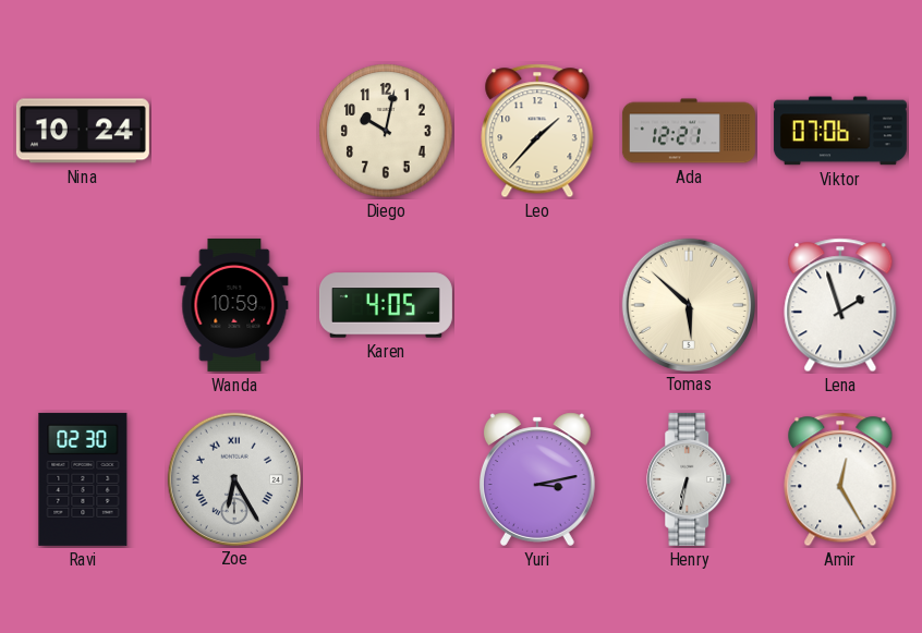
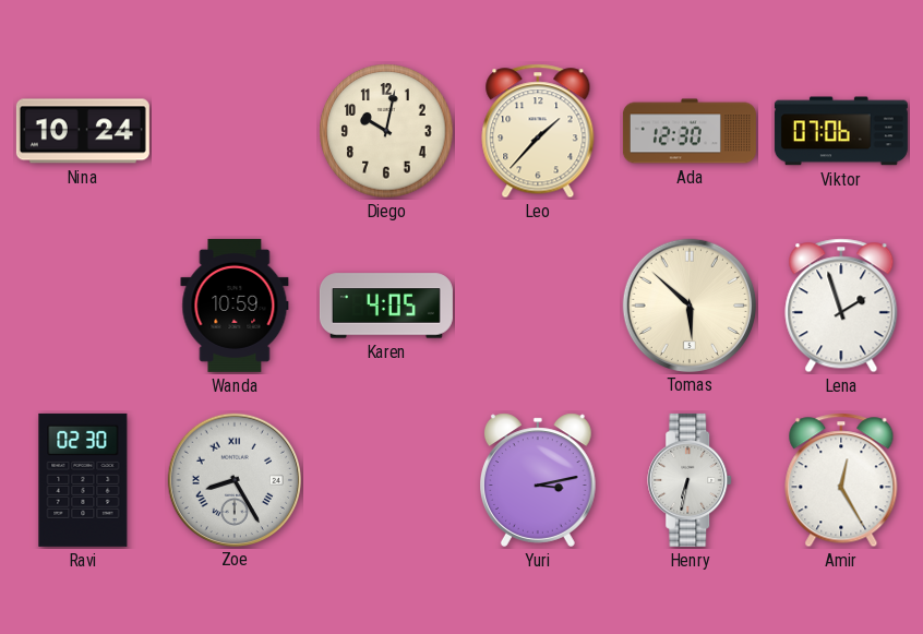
Ada: 12:21 -> 12:30
Zoe: 6:25 -> 8:25
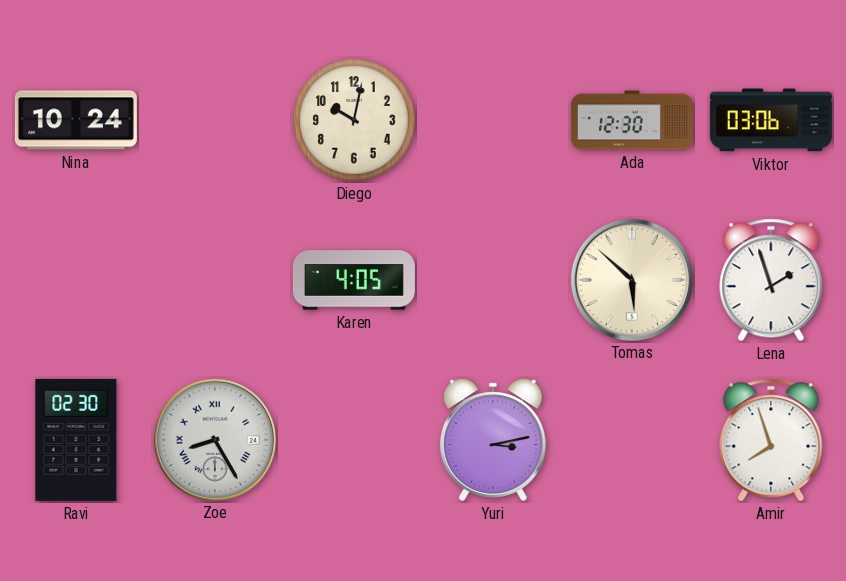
Leo: 1:37 -> none
Viktor: 07:06 -> 03:06
Wanda: 10:59 -> none
Henry: 6:32 -> none
Amir: 12:25 -> 7:57
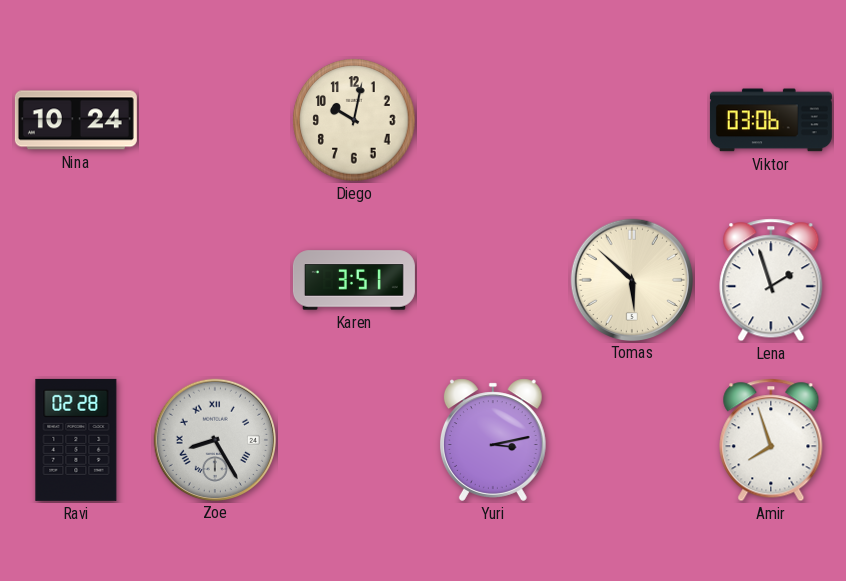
Ada: 12:30 -> none
Karen: 4:05 -> 3:51
Ravi: 02:30 -> 02:28
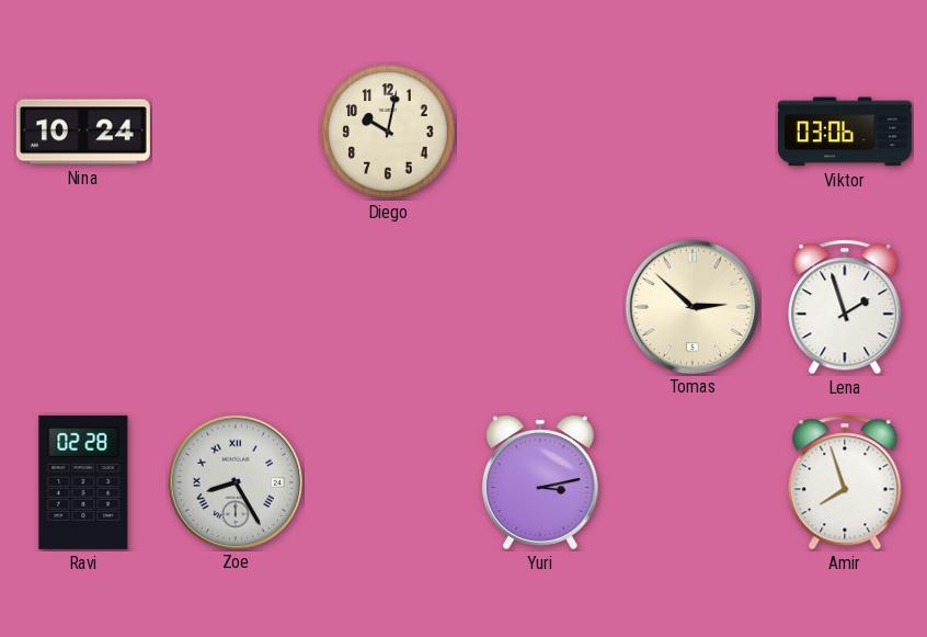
Karen: 3:51 -> none
Tomas: 5:52 -> 2:52
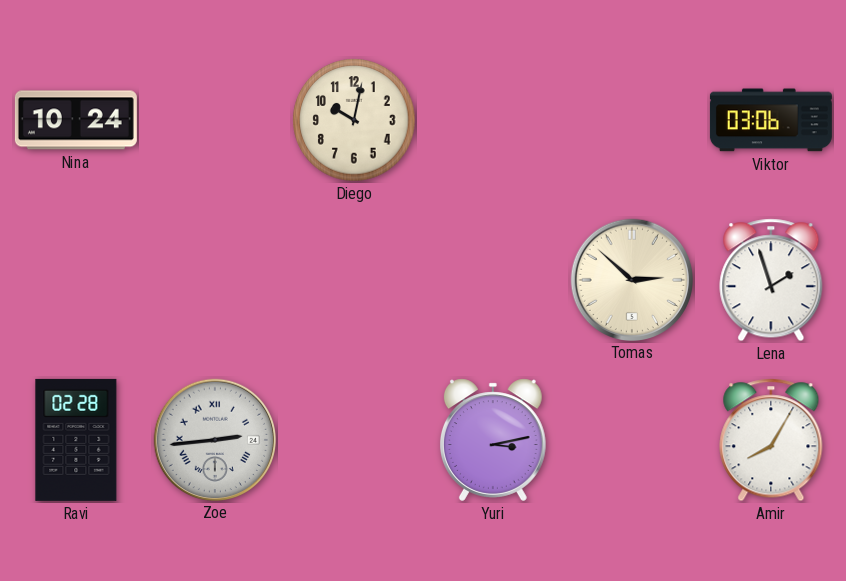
Zoe: 8:25 -> 2:44
Amir: 7:57 -> 8:05
